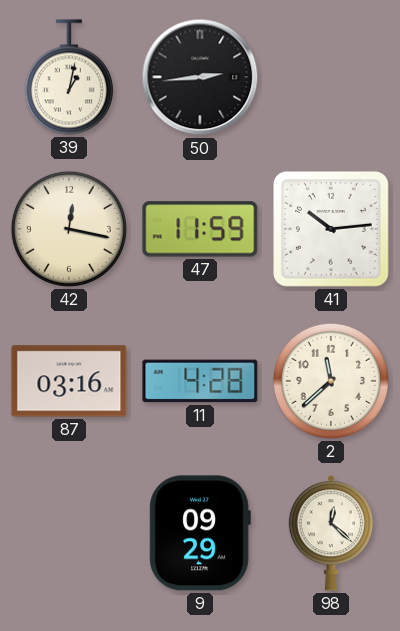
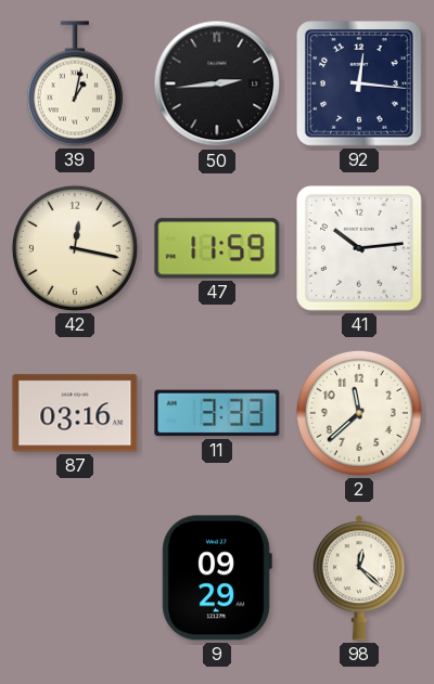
92: none -> 12:16
11: 4:28 -> 3:33
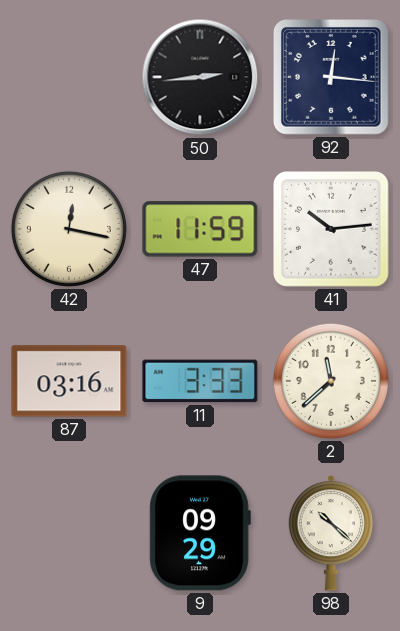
39: 1:02 -> none
98: 12:22 -> 10:22
